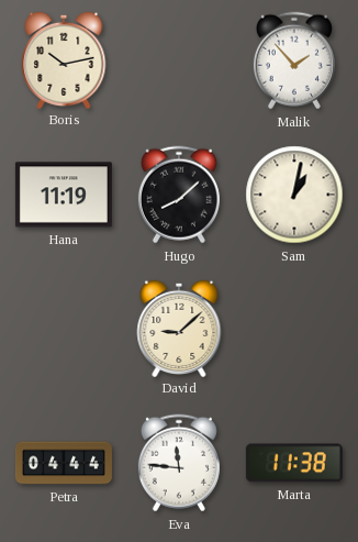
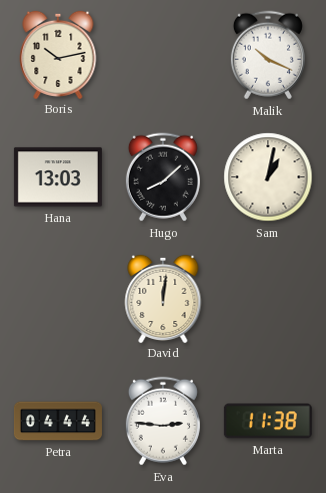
Malik: 1:53 -> 10:19
Hana: 11:19 -> 13:03
David: 9:08 -> 12:01
Eva: 11:46 -> 2:46
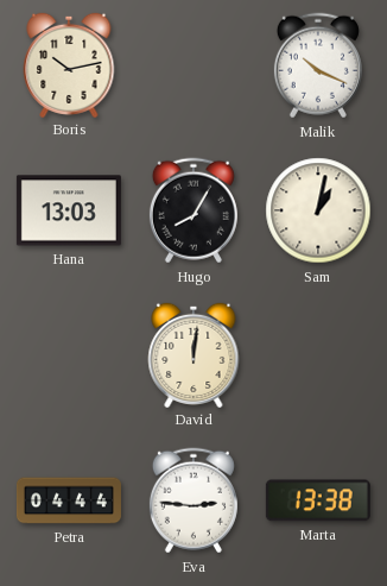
Hugo: 8:08 -> 8:05
Marta: 11:38 -> 13:38
